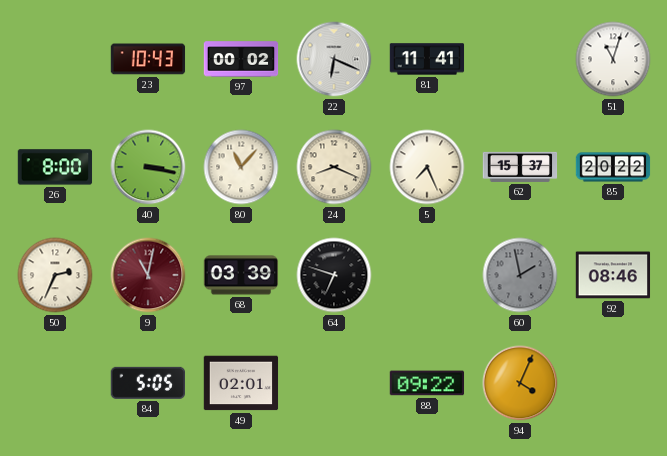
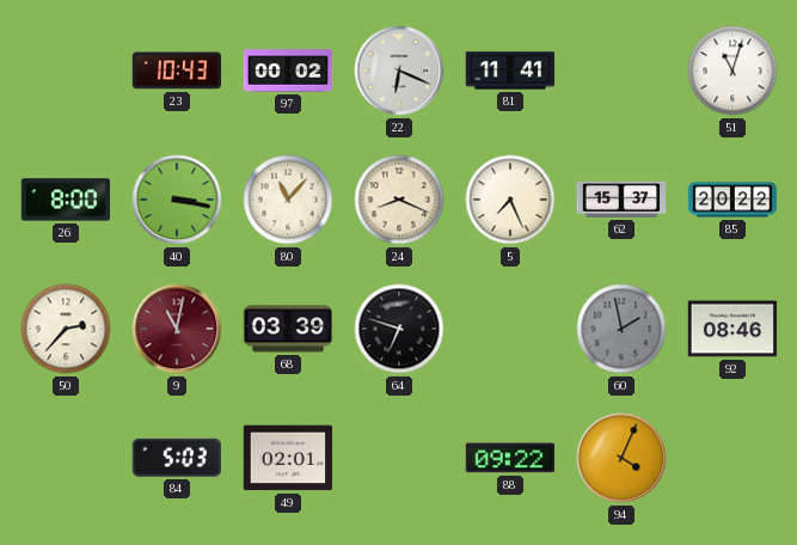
50: 2:34 -> 2:37
84: 5:05 -> 5:03
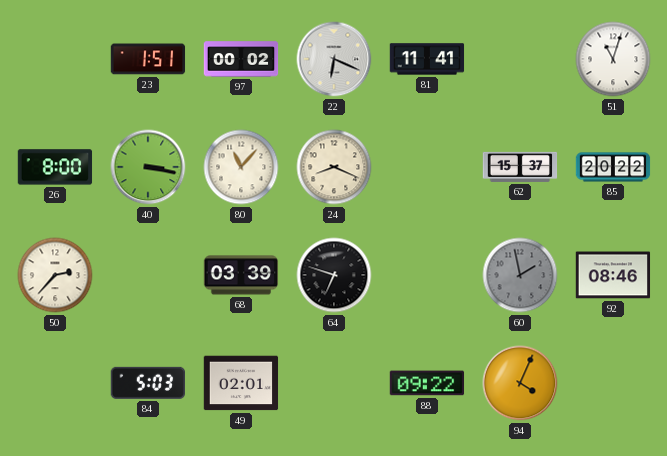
23: 10:43 -> 1:51
5: 7:26 -> none
9: 11:02 -> none
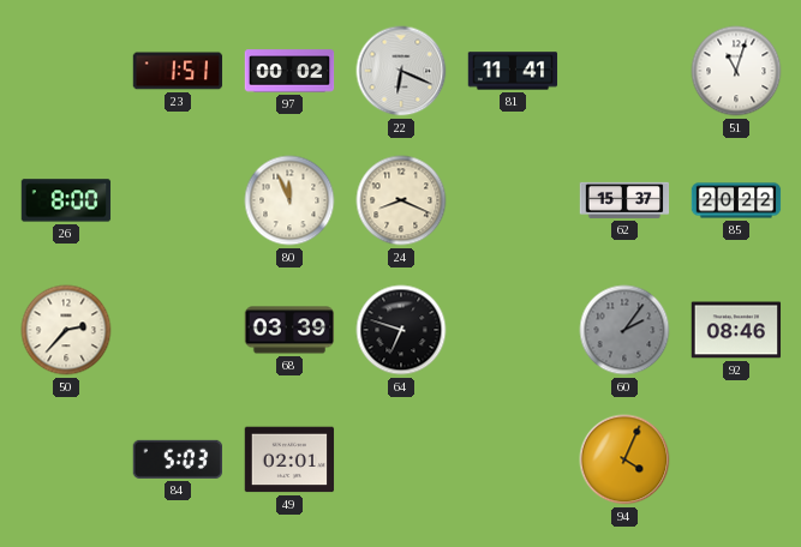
40: 3:17 -> none
80: 11:07 -> 11:56
60: 1:58 -> 2:06
88: 09:22 -> none
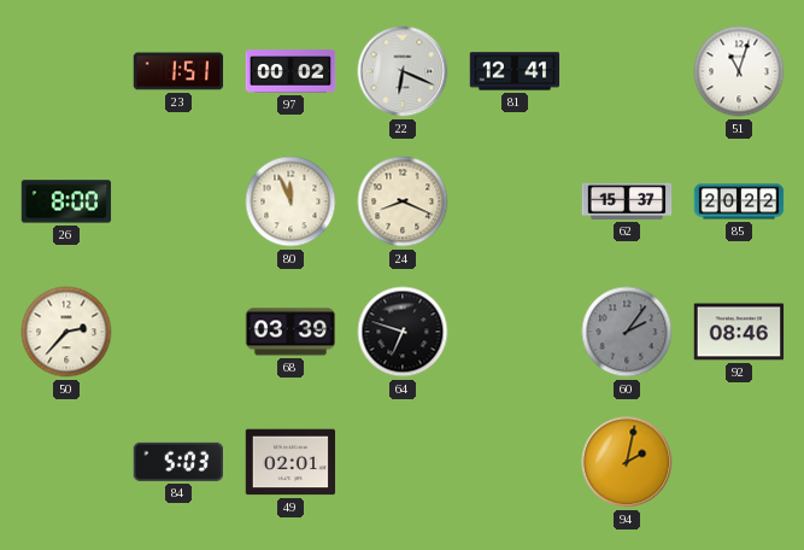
81: 11:41 -> 12:41
94: 4:04 -> 2:02
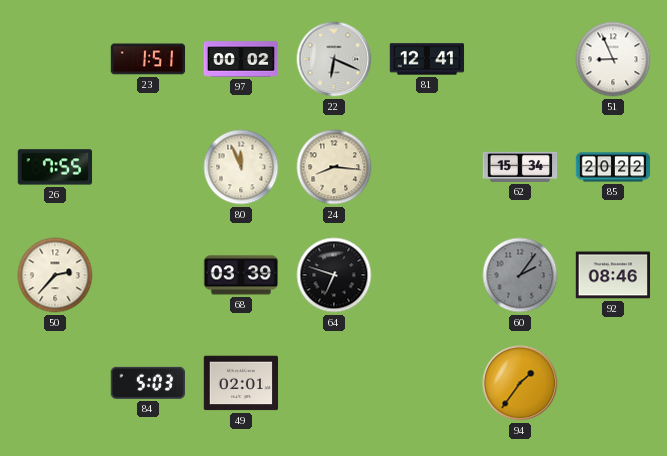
51: 11:03 -> 8:56
26: 8:00 -> 7:55
24: 8:19 -> 8:16
62: 15:37 -> 15:34
94: 2:02 -> 1:36
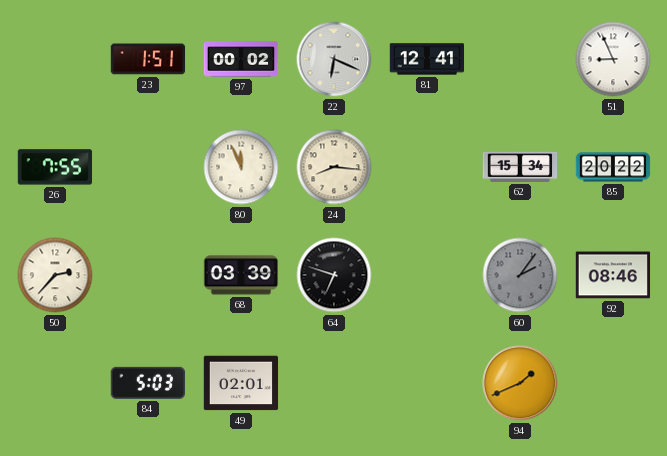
94: 1:36 -> 1:41
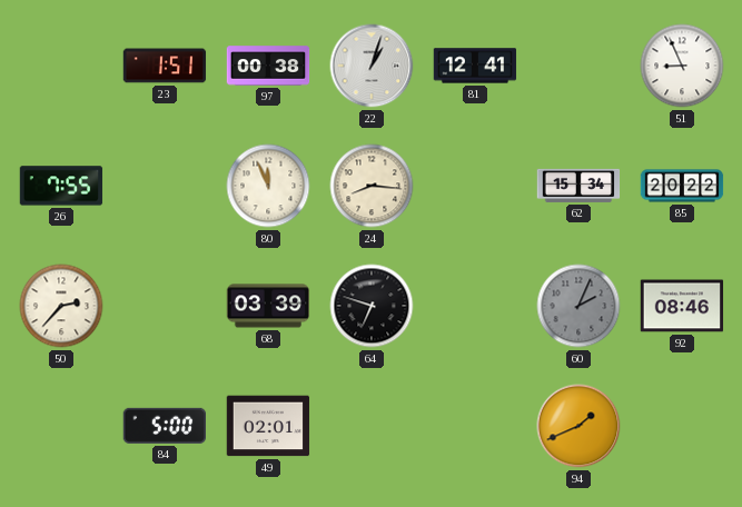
97: 00:02 -> 00:38
22: 6:19 -> 1:03
60: 2:06 -> 2:04
84: 5:03 -> 5:00
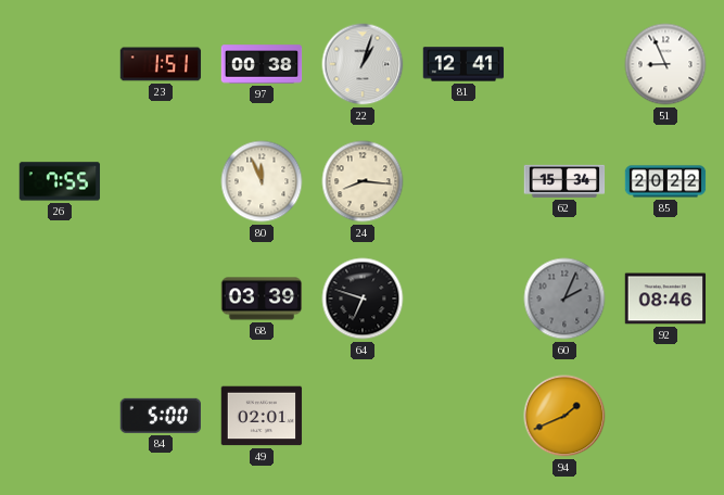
50: 2:37 -> none
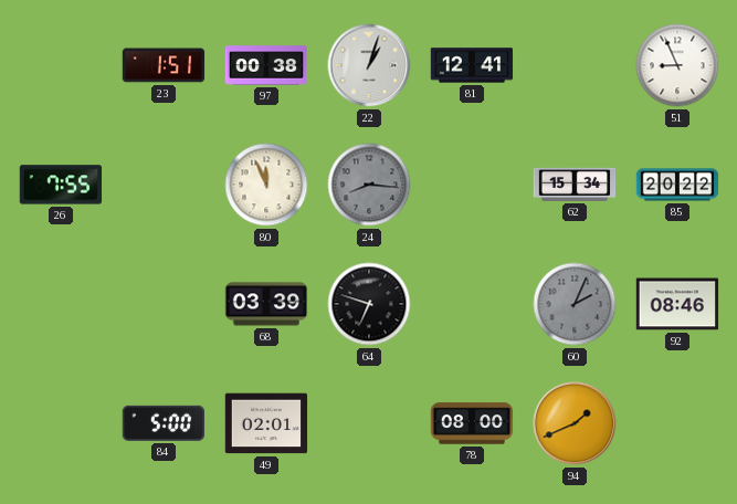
24 dial: cream -> grey
78: none -> 08:00
